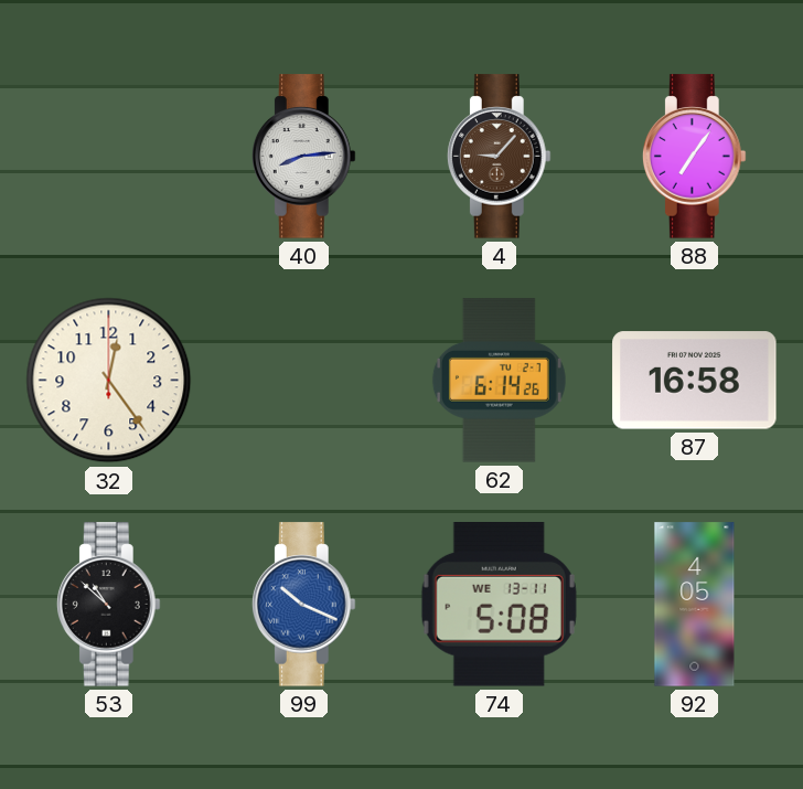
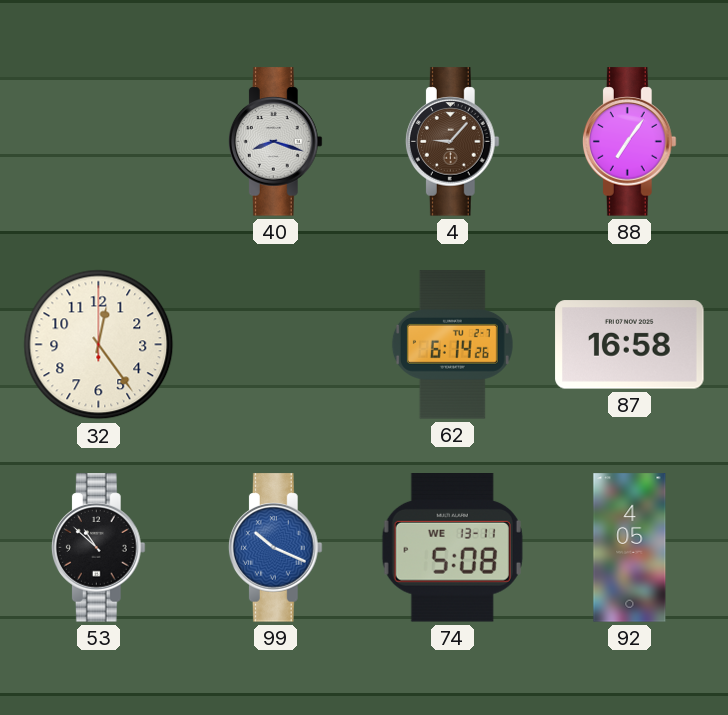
40: 8:14 -> 8:18
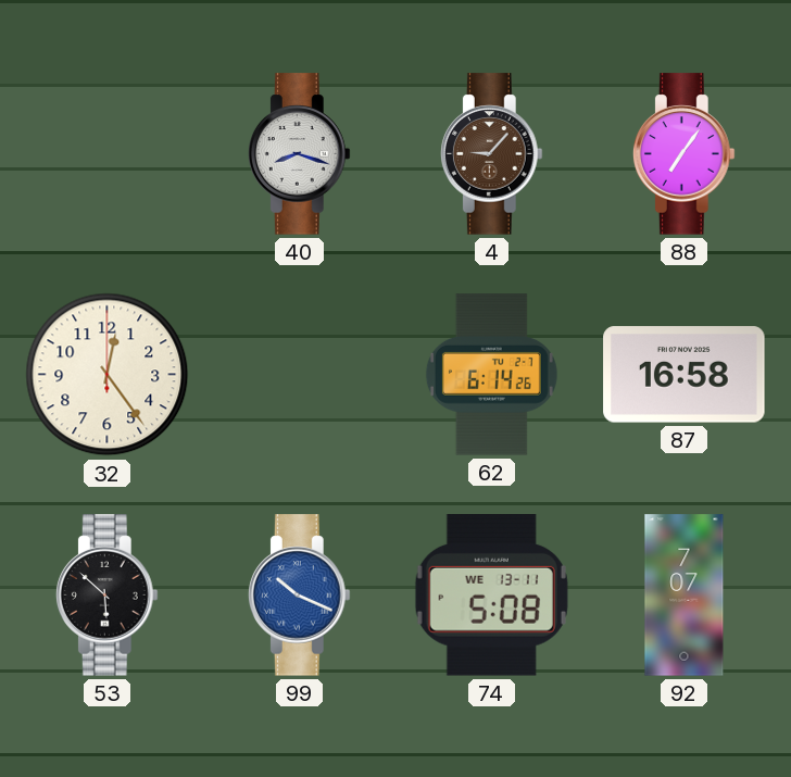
53: 10:52 -> 5:52
92: 4:05 -> 7:07
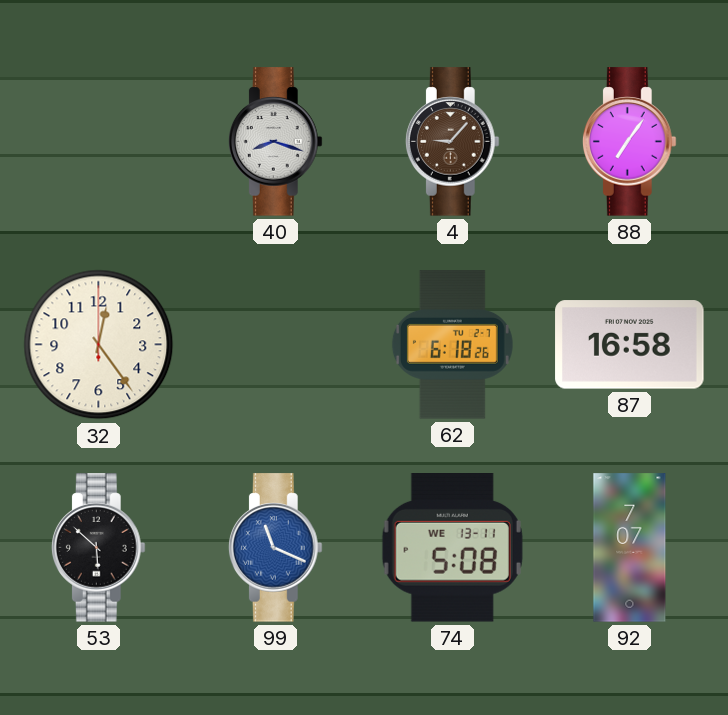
62: 6:14 -> 6:18
99: 10:19 -> 11:19
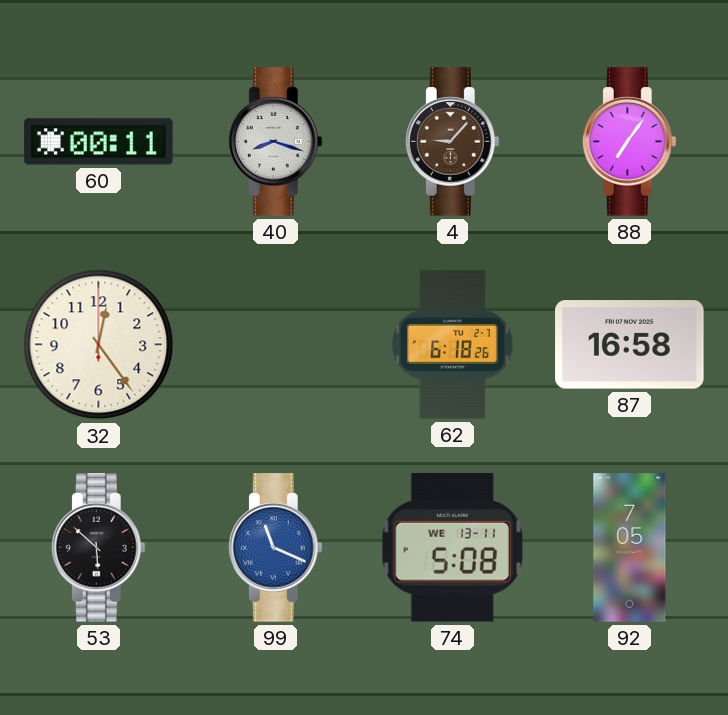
60: none -> 00:11
92: 7:07 -> 7:05
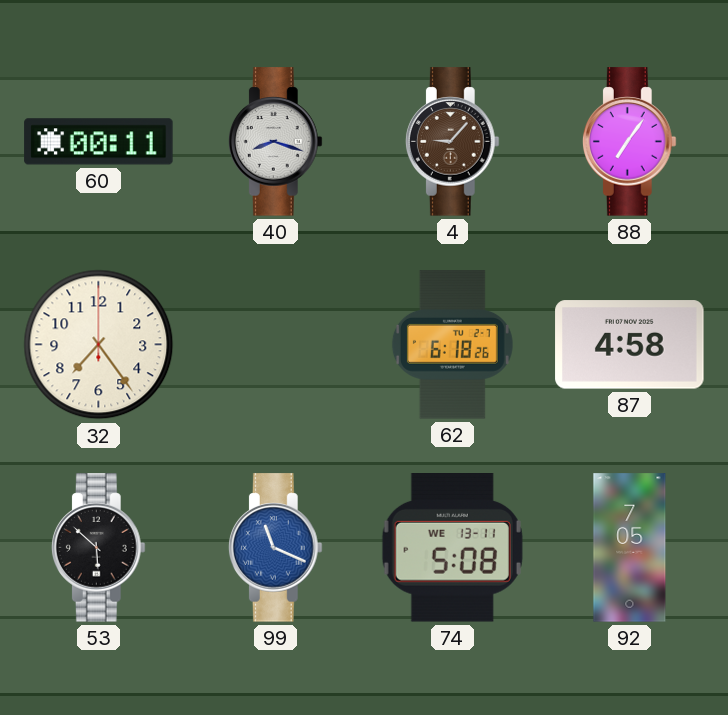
32: 12:24 -> 7:24
87: 16:58 -> 4:58
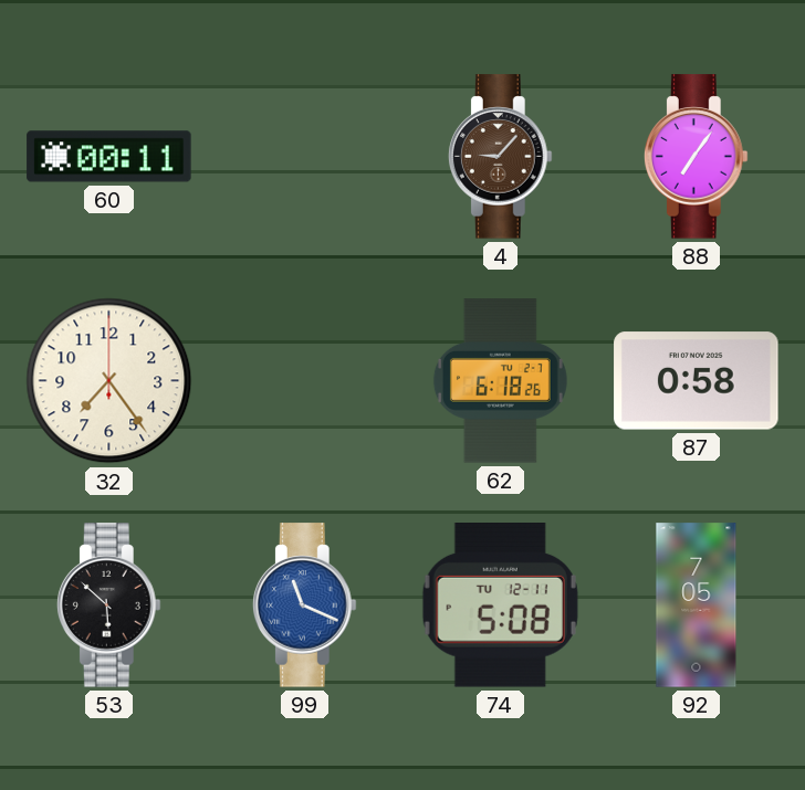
40: 8:18 -> none
87: 4:58 -> 0:58
74 date: WE 13-11 -> TU 12-11
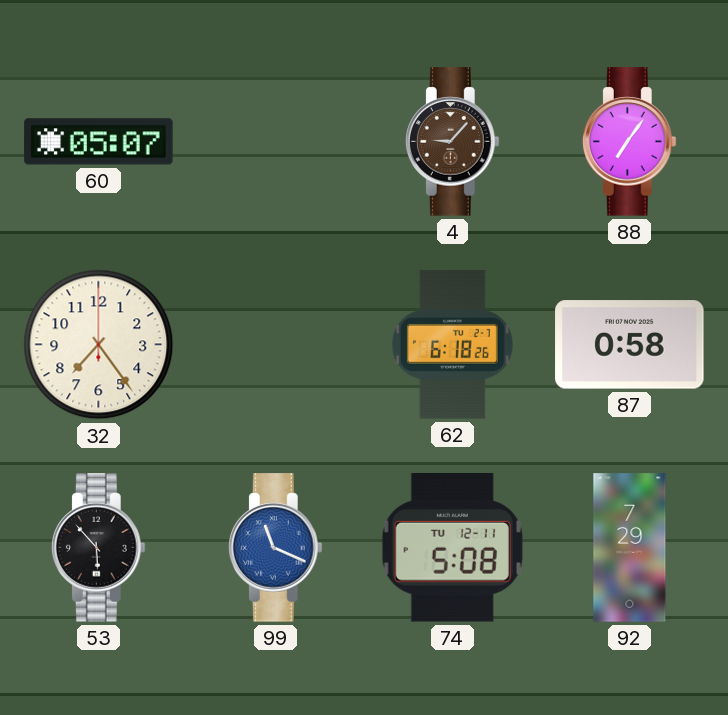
60: 00:11 -> 05:07
53: 5:52 -> 5:53
92: 7:05 -> 7:29
